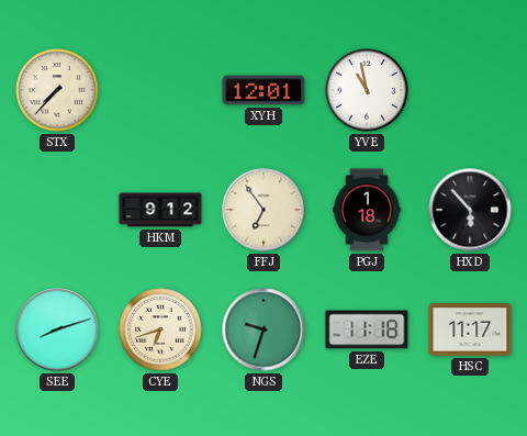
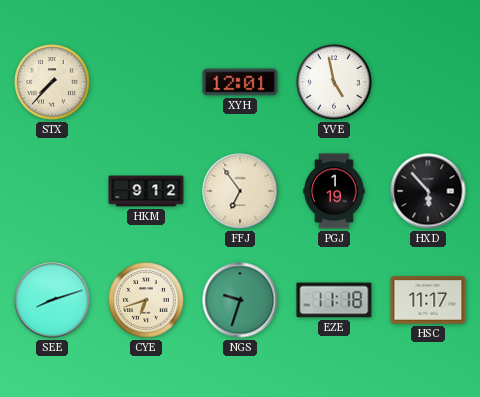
YVE: 10:58 -> 4:58
PGJ: 1:18 -> 1:19
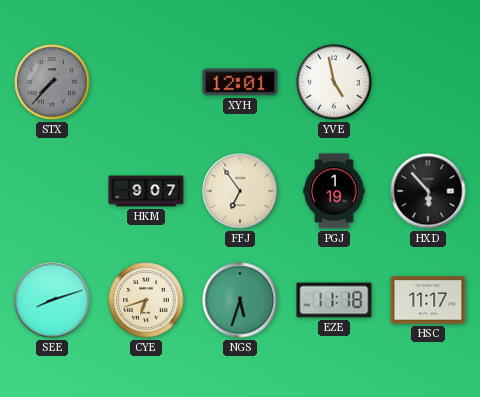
STX dial: cream -> grey
HKM: 9:12 -> 9:07
NGS: 9:33 -> 5:33
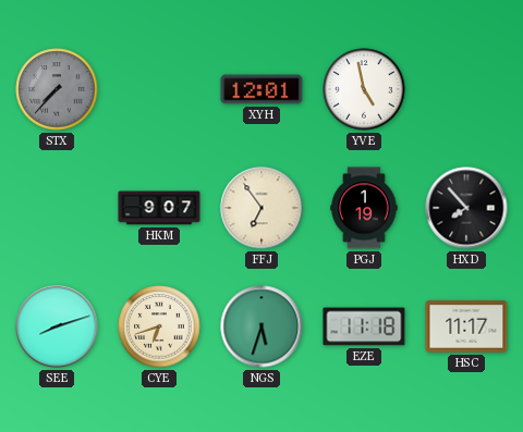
HXD: 5:53 -> 7:53
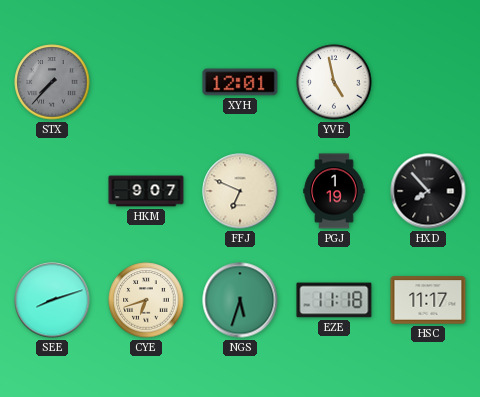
FFJ: 6:54 -> 6:49
